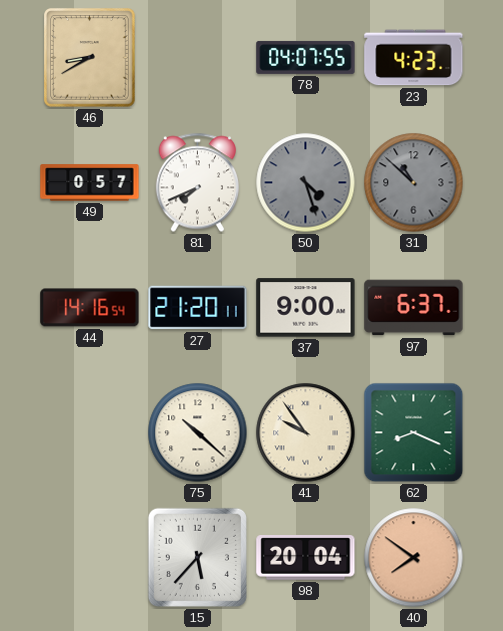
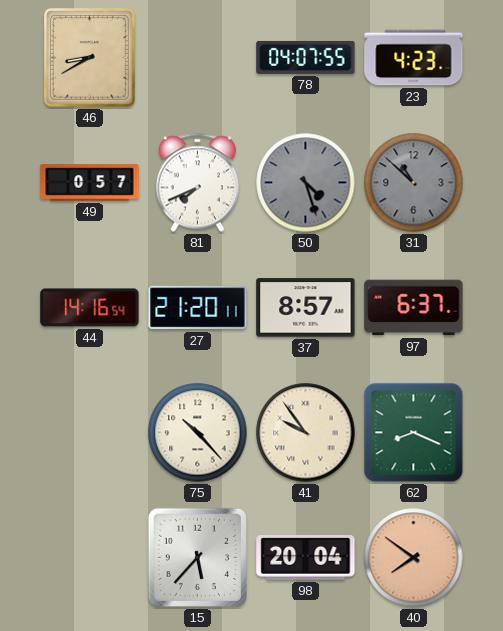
37: 9:00 -> 8:57
75: 10:22 -> 10:23
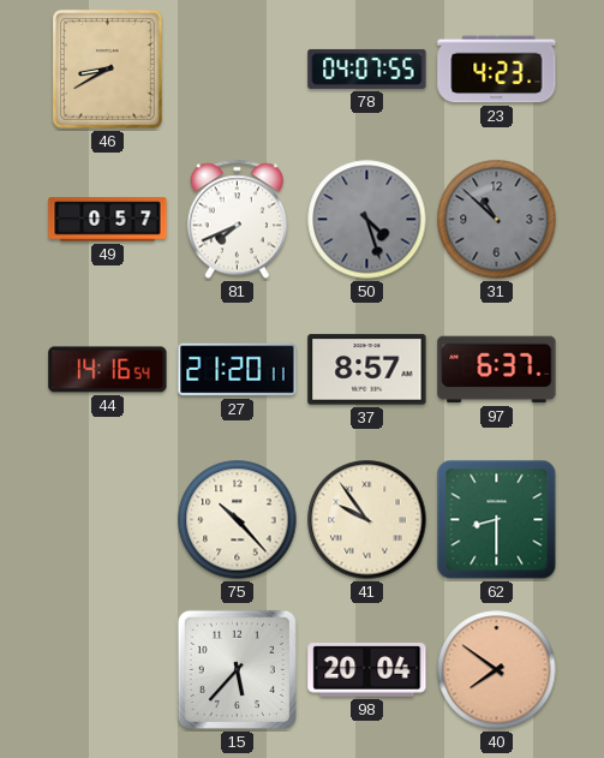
62: 8:19 -> 8:30
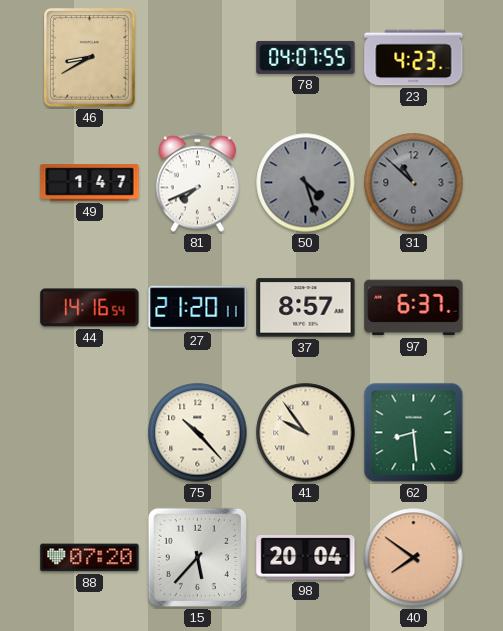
49: 0:57 -> 1:47
62: 8:30 -> 8:29
88: none -> 07:20
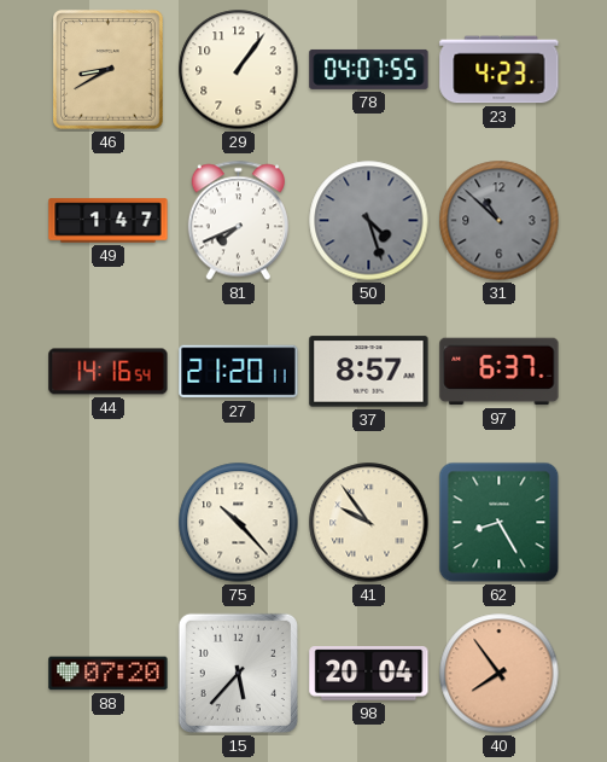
29: none -> 1:06
62: 8:29 -> 8:25
40: 7:51 -> 7:54
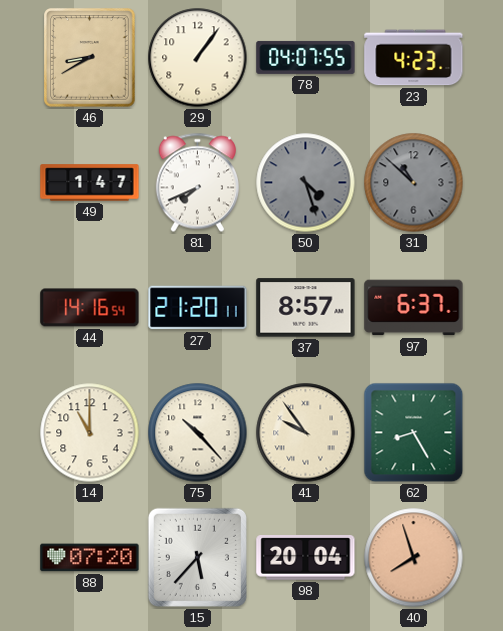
14: none -> 11:00
40: 7:54 -> 7:57
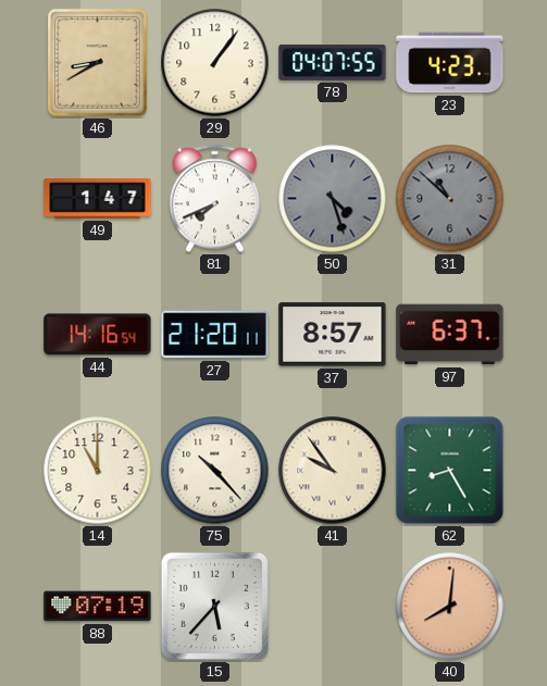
88: 07:20 -> 07:19
98: 20:04 -> none
40: 7:57 -> 8:01
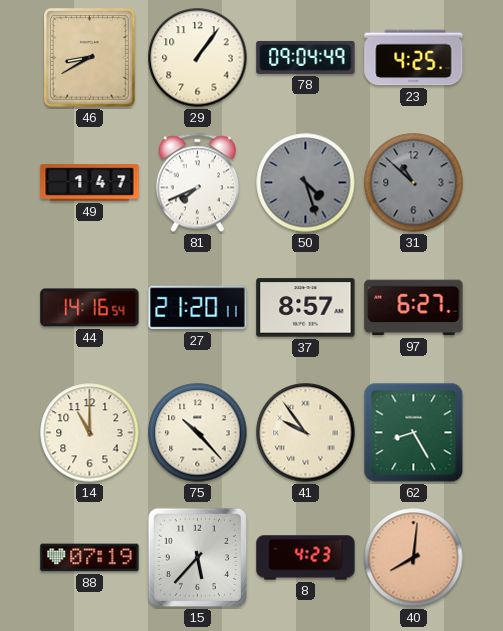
78: 04:07 -> 09:04
23: 4:23 -> 4:25
97: 6:37 -> 6:27
8: none -> 4:23
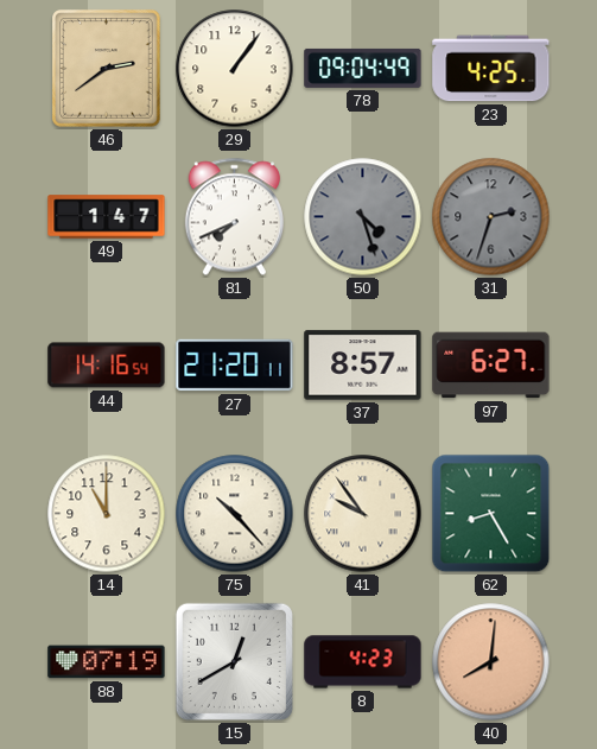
46: 8:40 -> 2:39
31: 10:52 -> 2:33
15: 5:37 -> 12:40
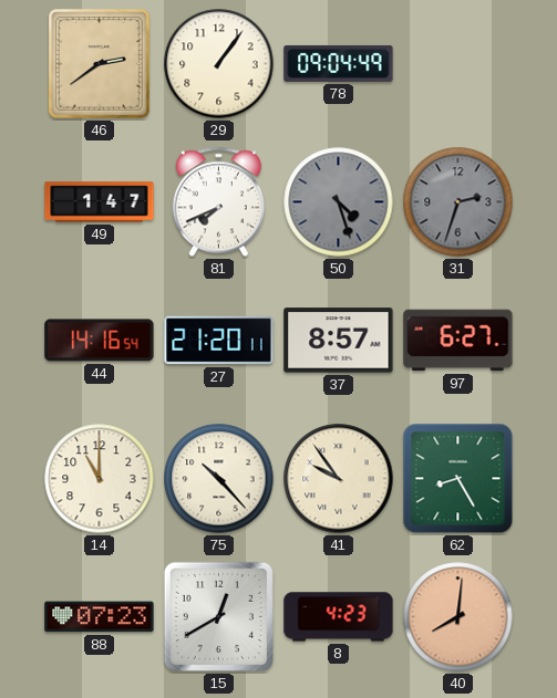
23: 4:25 -> none
88: 07:19 -> 07:23
